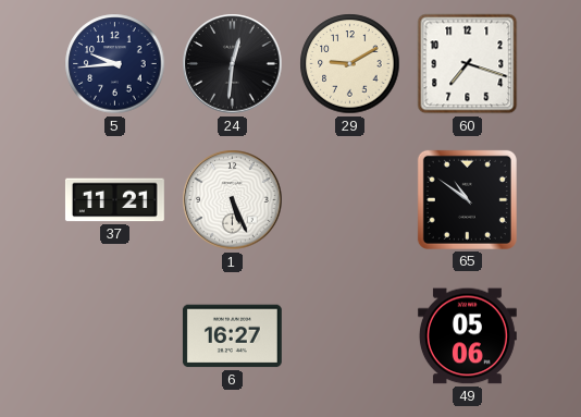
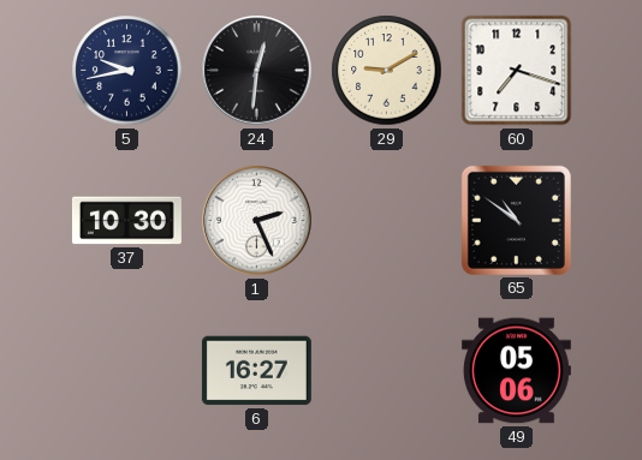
5: 9:44 -> 9:43
37: 11:21 -> 10:30
1: 5:26 -> 2:26
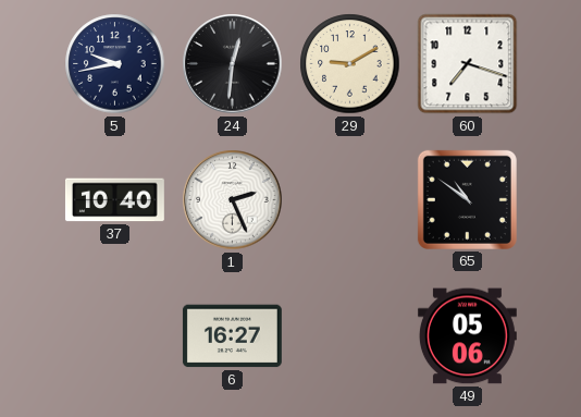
37: 10:30 -> 10:40
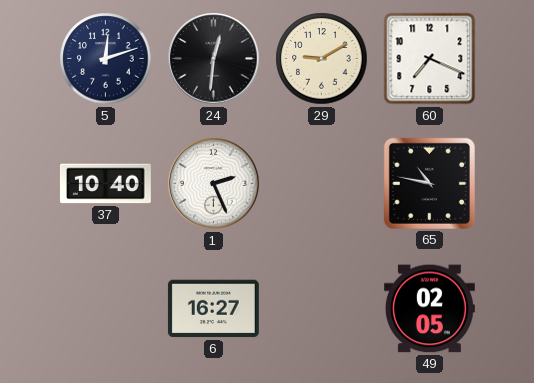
5: 9:43 -> 12:12
60: 7:18 -> 7:19
65: 10:51 -> 10:47
49: 05:06 -> 02:05
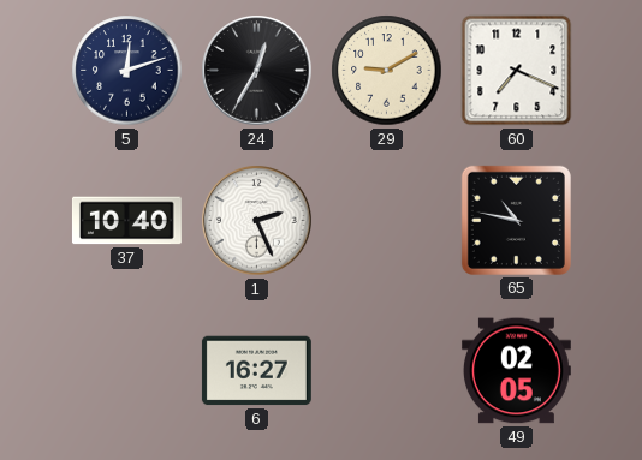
24: 12:31 -> 12:35
